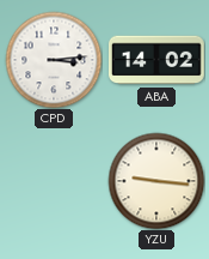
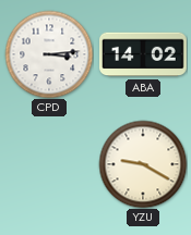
YZU: 9:16 -> 9:20
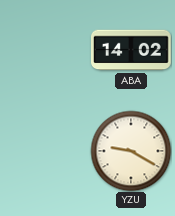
CPD: 3:14 -> none
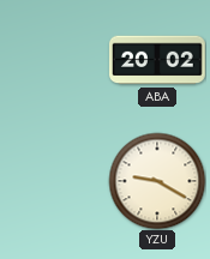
ABA: 14:02 -> 20:02
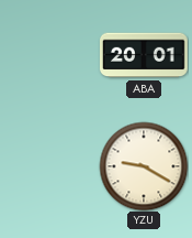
ABA: 20:02 -> 20:01
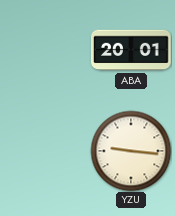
YZU: 9:20 -> 9:16
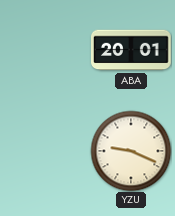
YZU: 9:16 -> 9:19
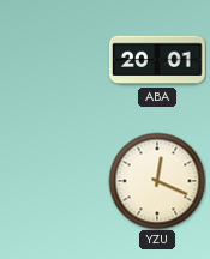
YZU: 9:19 -> 12:19
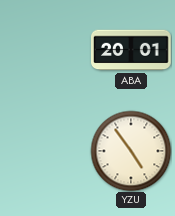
YZU: 12:19 -> 4:54
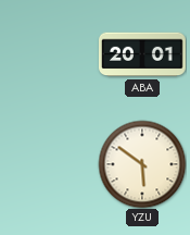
YZU: 4:54 -> 5:51
